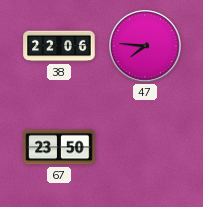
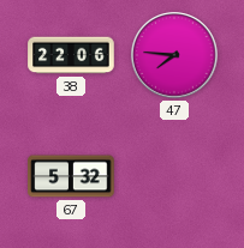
67: 23:50 -> 5:32
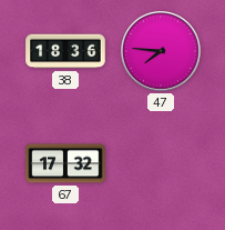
38: 22:06 -> 18:36
67: 5:32 -> 17:32
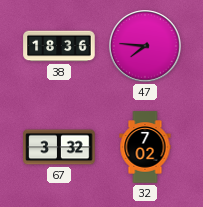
67: 17:32 -> 3:32
32: none -> 7:02
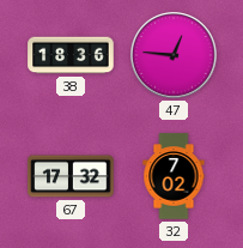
47: 7:46 -> 12:46
67: 3:32 -> 17:32
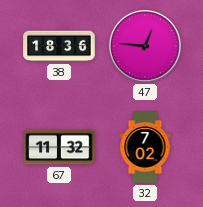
67: 17:32 -> 11:32
